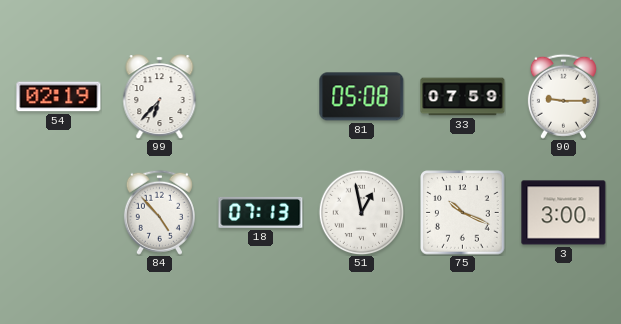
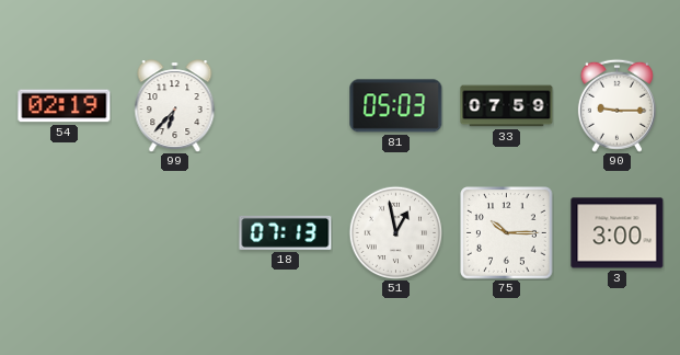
81: 05:08 -> 05:03
84: 4:53 -> none
75: 10:19 -> 10:15
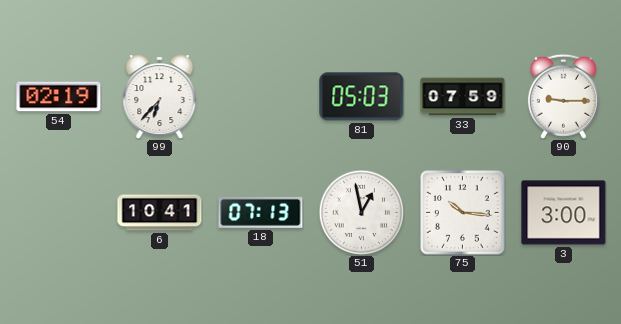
6: none -> 10:41
75: 10:15 -> 10:16
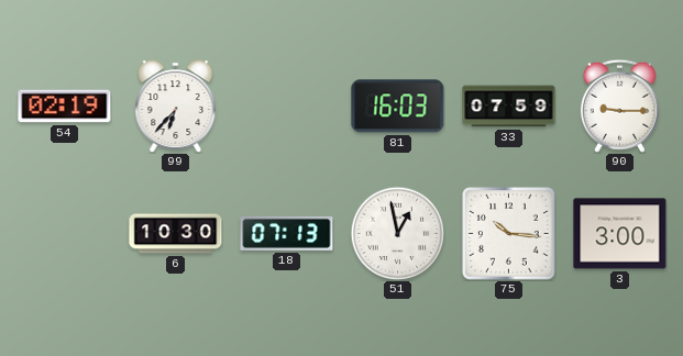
81: 05:03 -> 16:03
6: 10:41 -> 10:30
